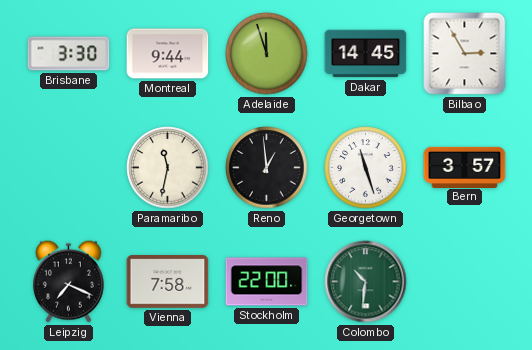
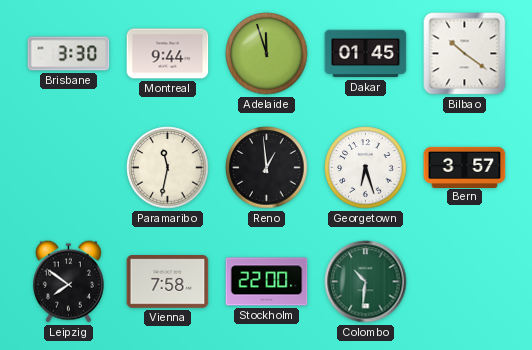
Dakar: 14:45 -> 01:45
Bilbao: 2:55 -> 10:21
Georgetown: 11:27 -> 6:27
Leipzig: 7:19 -> 7:51
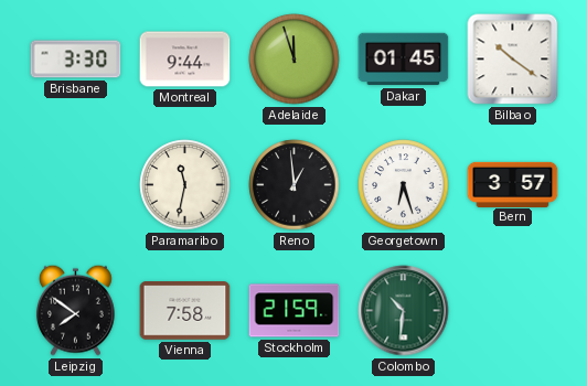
Stockholm: 22:00 -> 21:59
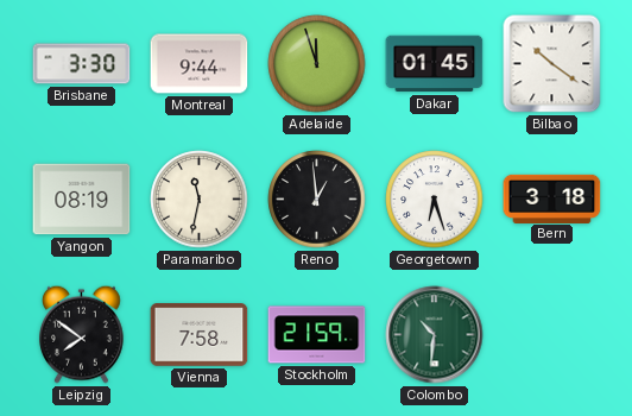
Yangon: none -> 08:19
Bern: 3:57 -> 3:18
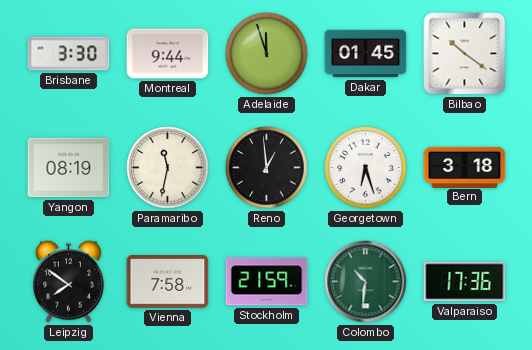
Valparaiso: none -> 17:36
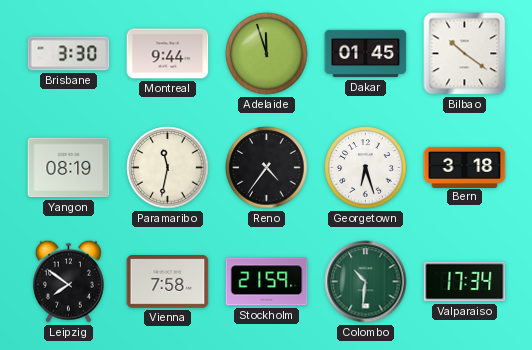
Reno: 12:59 -> 4:36
Valparaiso: 17:36 -> 17:34
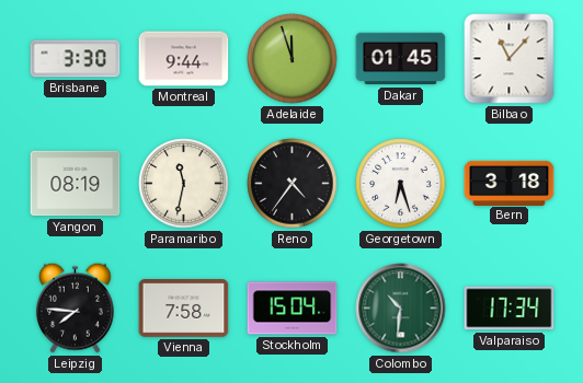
Bilbao: 10:21 -> 11:07
Leipzig: 7:51 -> 7:46
Stockholm: 21:59 -> 15:04
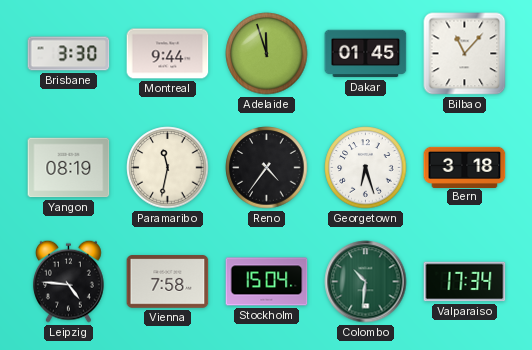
Leipzig: 7:46 -> 4:46
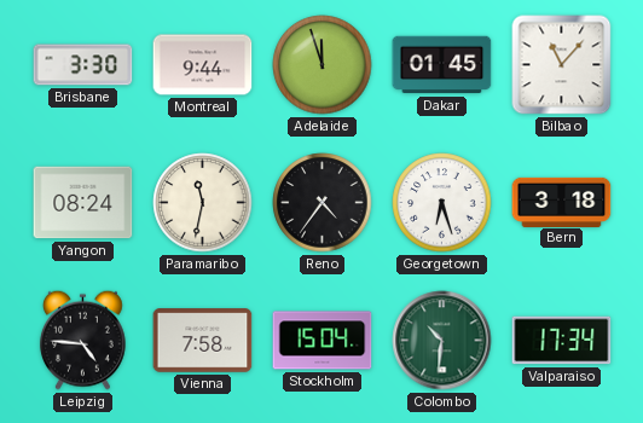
Yangon: 08:19 -> 08:24
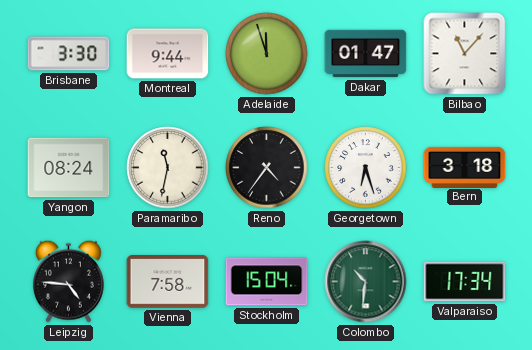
Dakar: 01:45 -> 01:47
